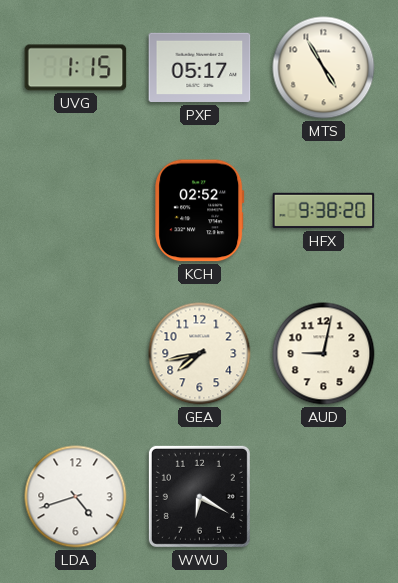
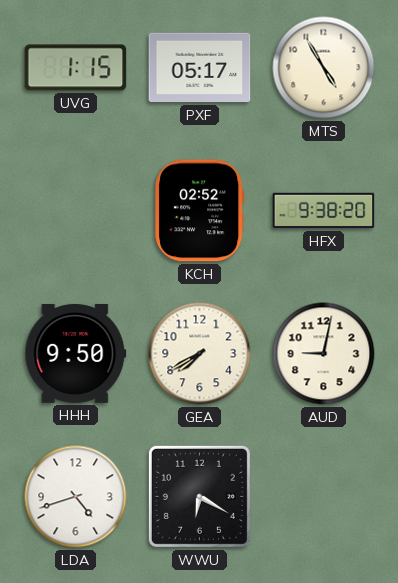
HHH: none -> 9:50
GEA: 7:43 -> 7:40
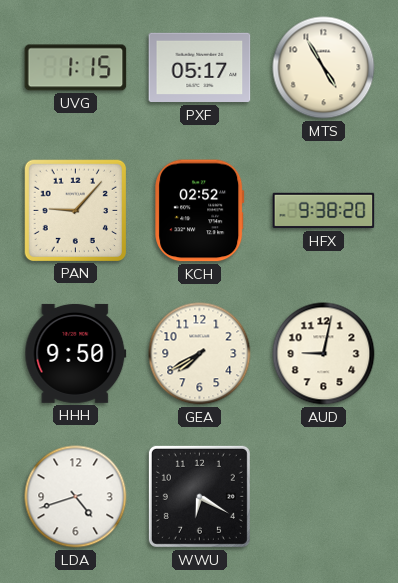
PAN: none -> 9:07
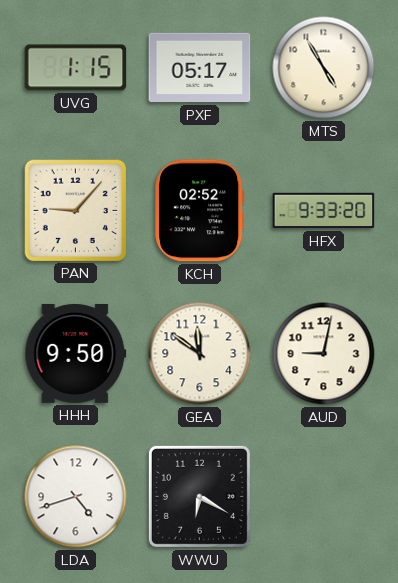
HFX: 9:38 -> 9:33
GEA: 7:40 -> 11:51
